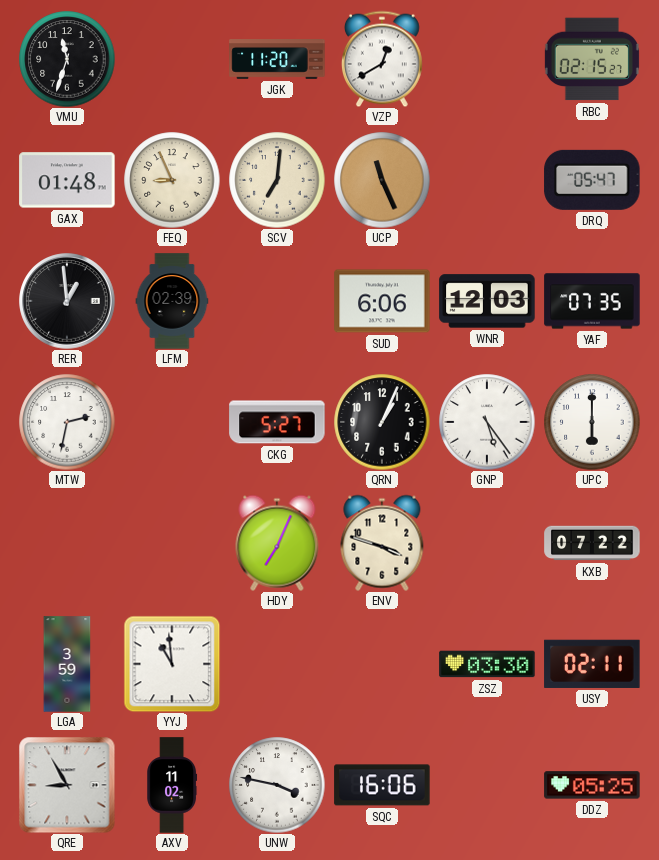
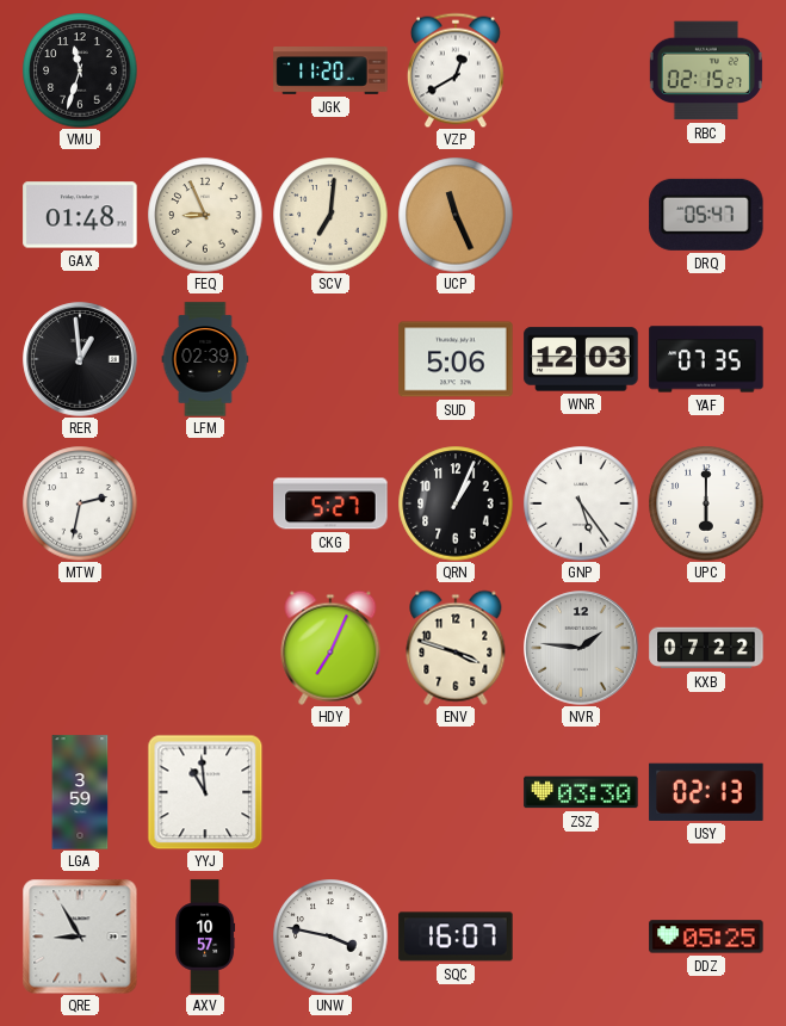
SUD: 6:06 -> 5:06
NVR: none -> 1:46
USY: 02:11 -> 02:13
AXV: 11:02 -> 10:57
SQC: 16:06 -> 16:07
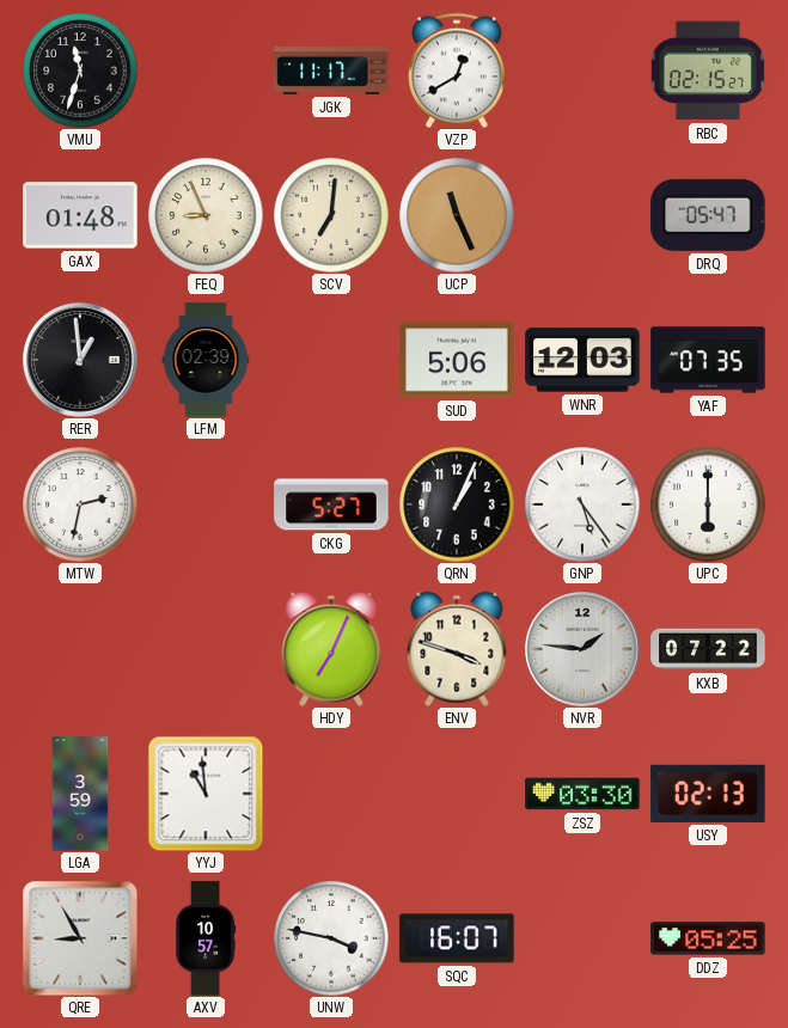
JGK: 11:20 -> 11:17
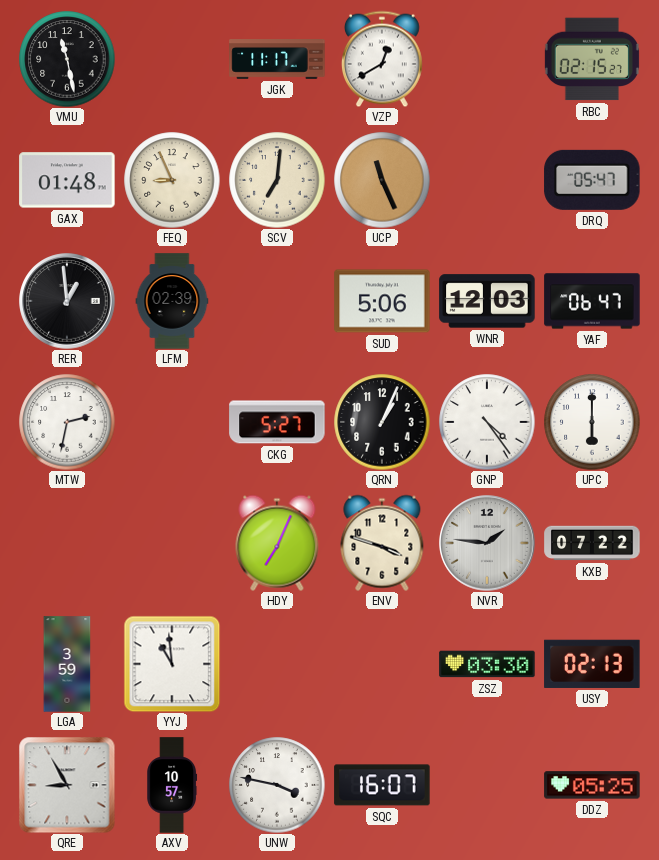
VMU: 11:33 -> 11:28
YAF: 07:35 -> 06:47
GNP: 5:24 -> 4:24
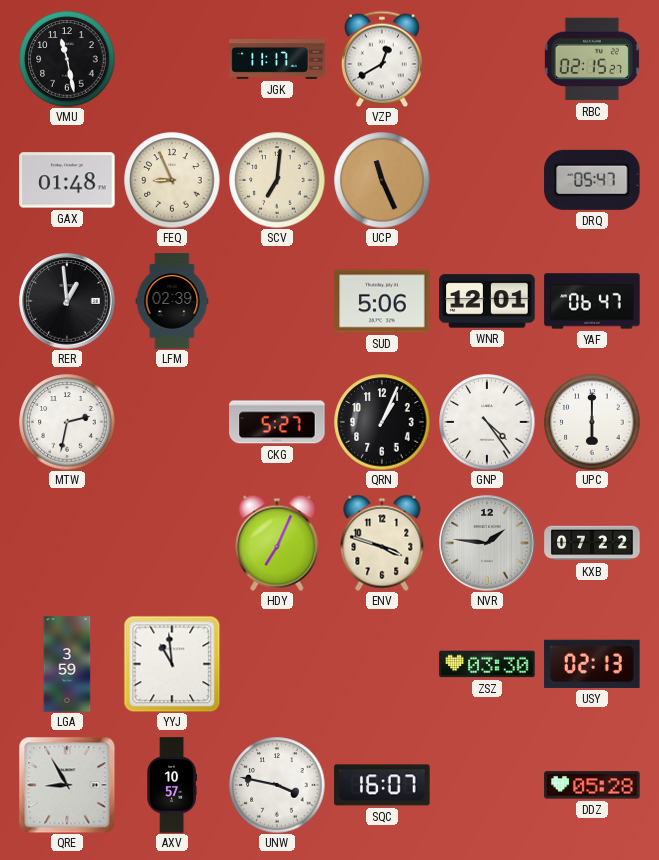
WNR: 12:03 -> 12:01
DDZ: 05:25 -> 05:28
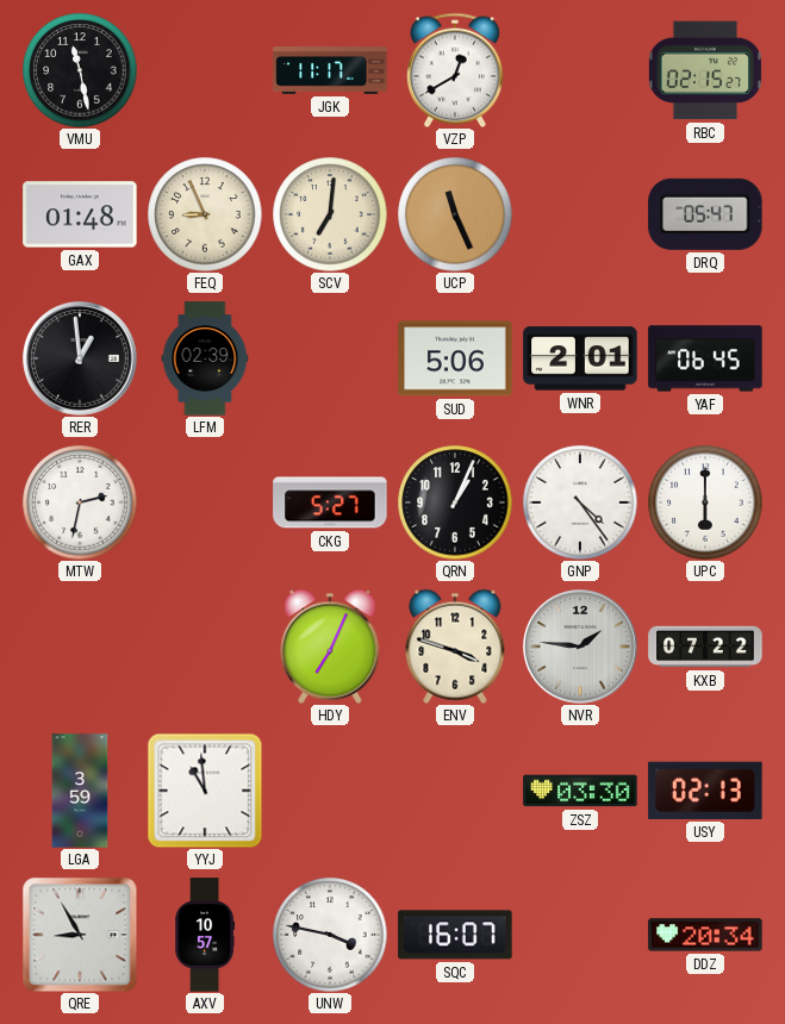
WNR: 12:01 -> 2:01
YAF: 06:47 -> 06:45
DDZ: 05:28 -> 20:34
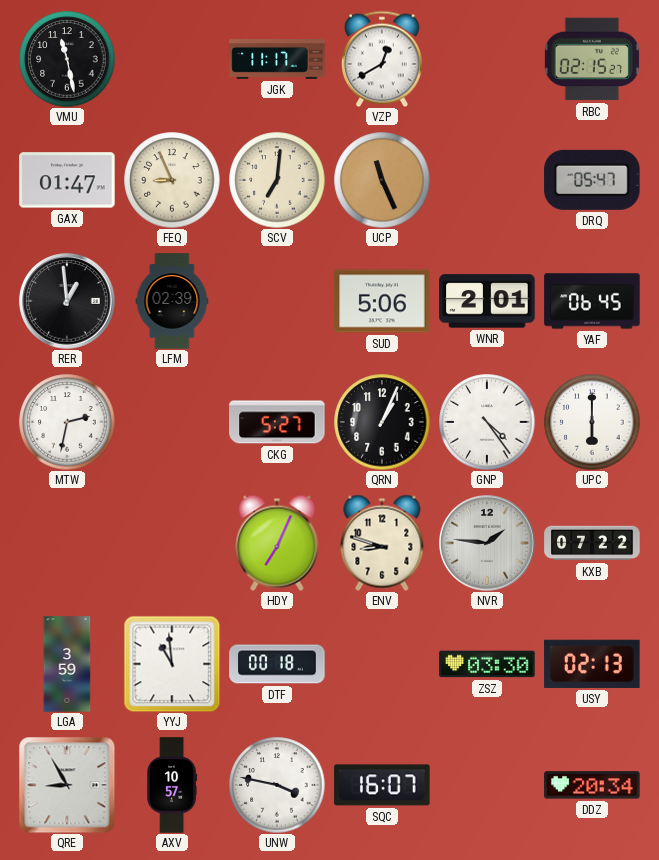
GAX: 01:48 -> 01:47
ENV: 3:48 -> 8:48
DTF: none -> 00:18
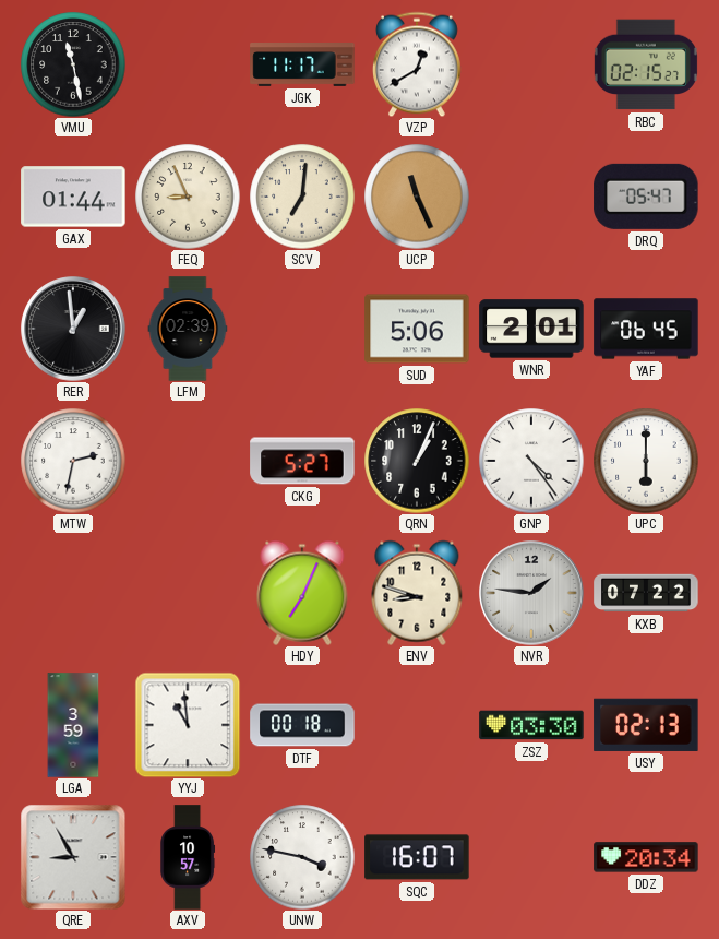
GAX: 01:47 -> 01:44
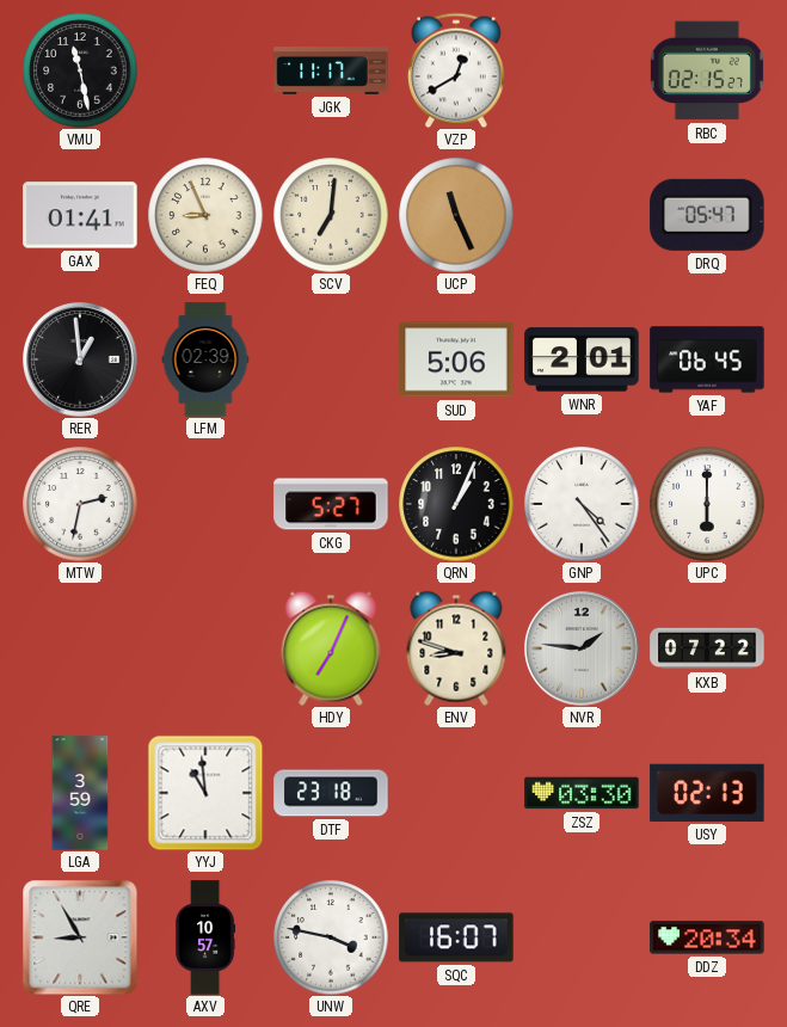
GAX: 01:44 -> 01:41
DTF: 00:18 -> 23:18
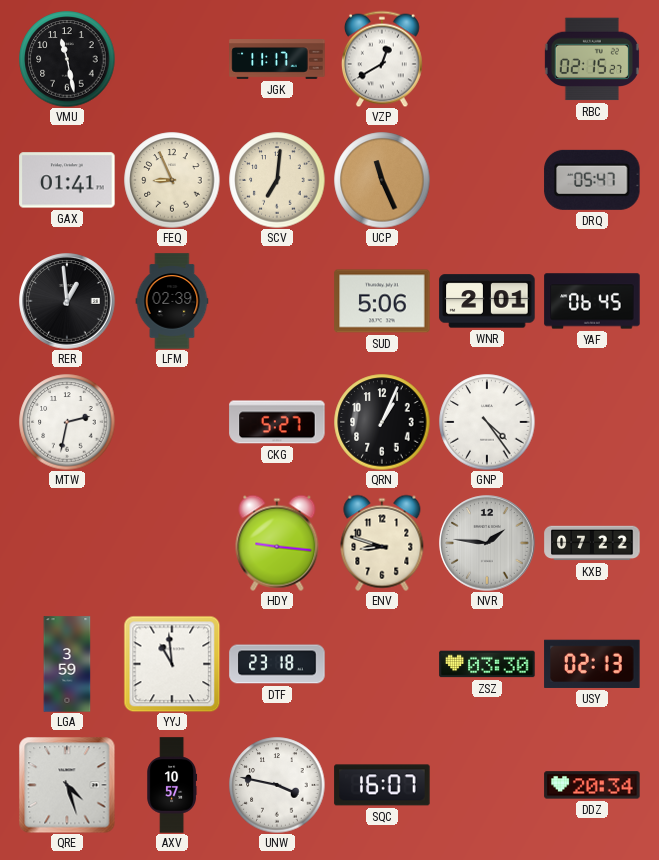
UPC: 6:00 -> none
HDY: 7:04 -> 9:16
QRE: 8:55 -> 4:27
